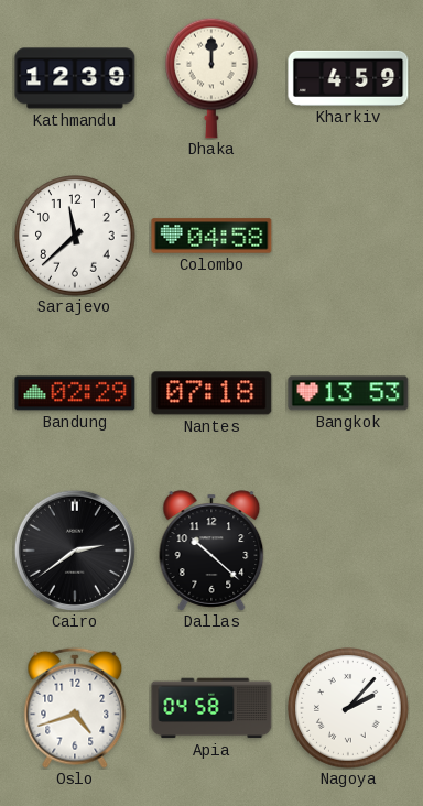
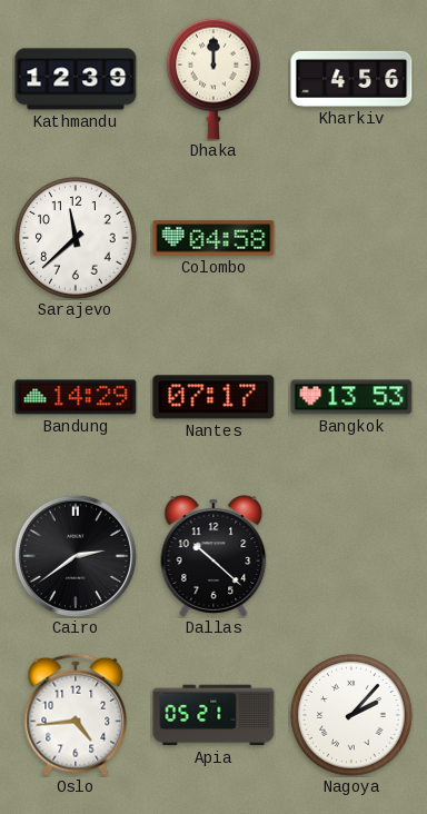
Kharkiv: 4:59 -> 4:56
Bandung: 02:29 -> 14:29
Nantes: 07:18 -> 07:17
Oslo: 4:42 -> 4:44
Apia: 04:58 -> 05:21
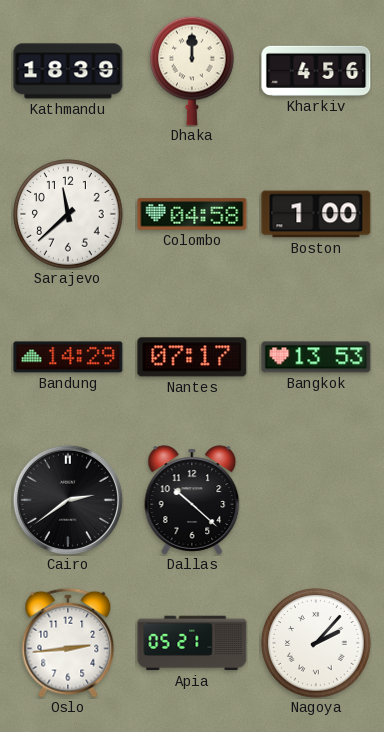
Kathmandu: 12:39 -> 18:39
Boston: none -> 1:00
Oslo: 4:44 -> 2:44
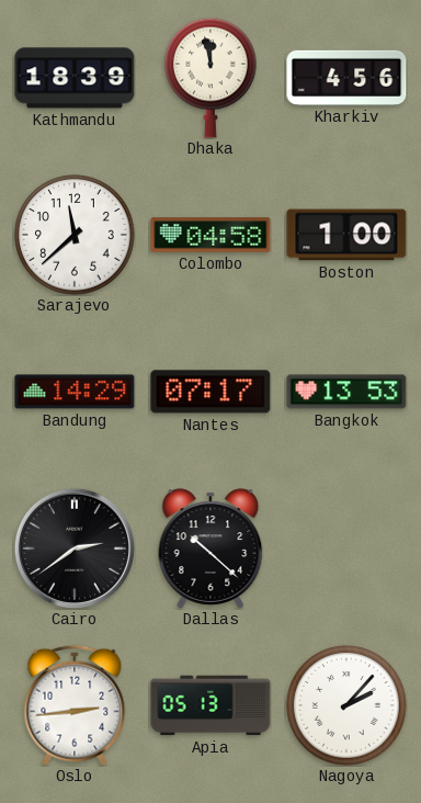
Dhaka: 12:00 -> 11:58
Apia: 05:21 -> 05:13
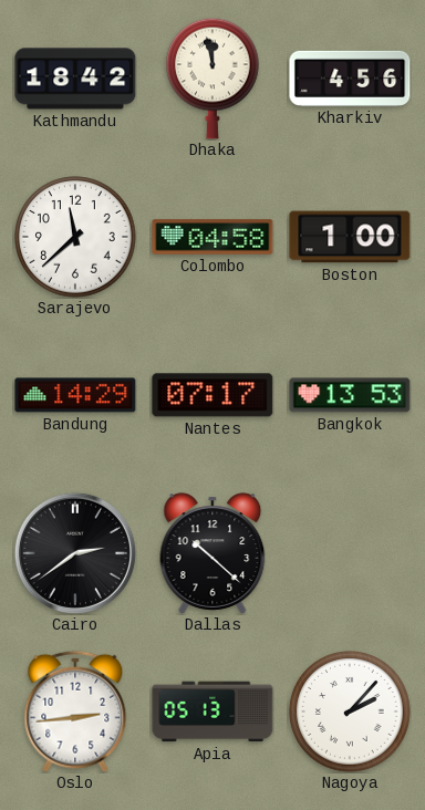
Kathmandu: 18:39 -> 18:42
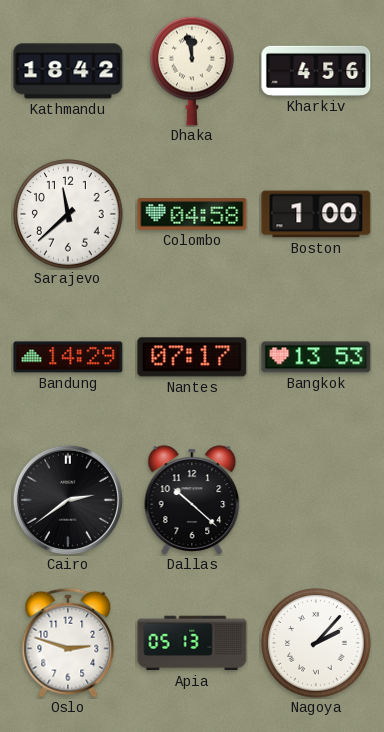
Oslo: 2:44 -> 2:48
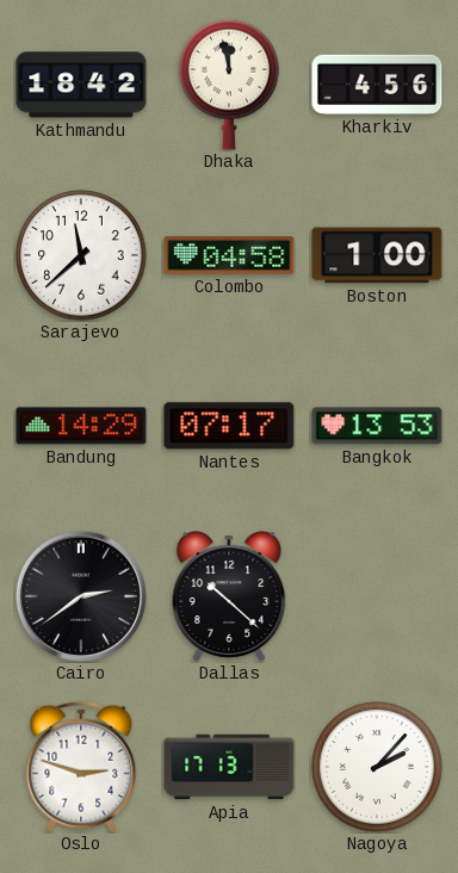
Apia: 05:13 -> 17:13
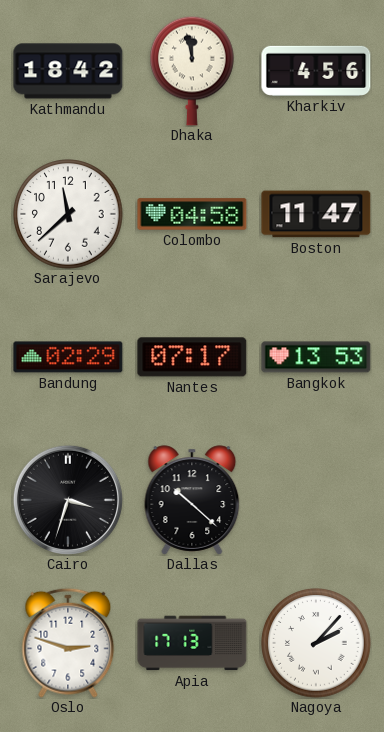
Boston: 1:00 -> 11:47
Bandung: 14:29 -> 02:29
Cairo: 2:39 -> 3:33
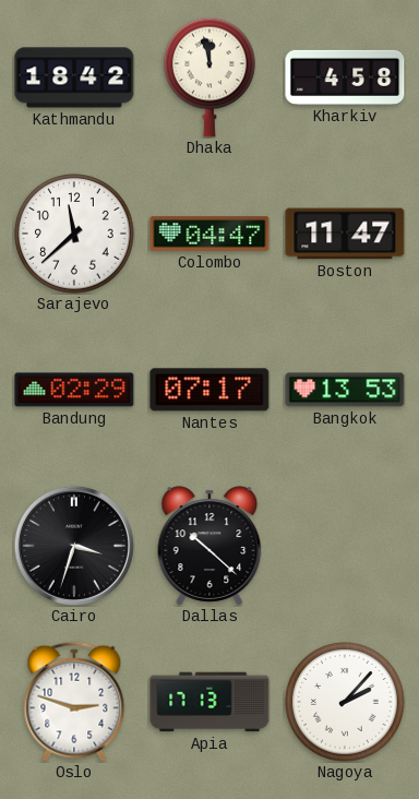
Kharkiv: 4:56 -> 4:58
Colombo: 04:58 -> 04:47
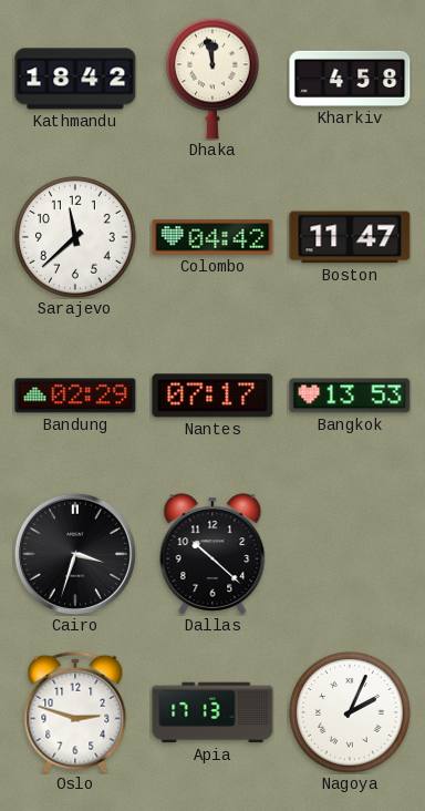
Colombo: 04:47 -> 04:42
Nagoya: 2:07 -> 2:04
